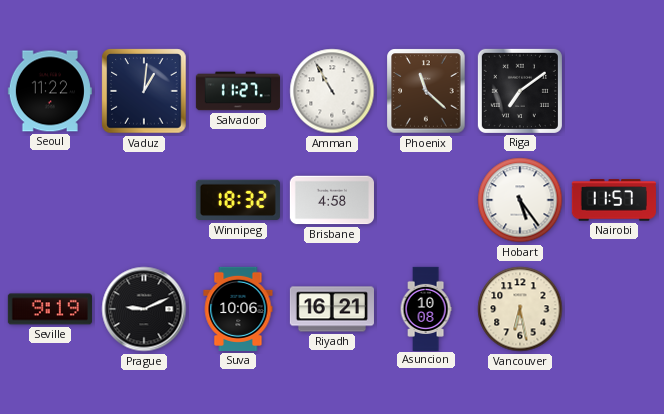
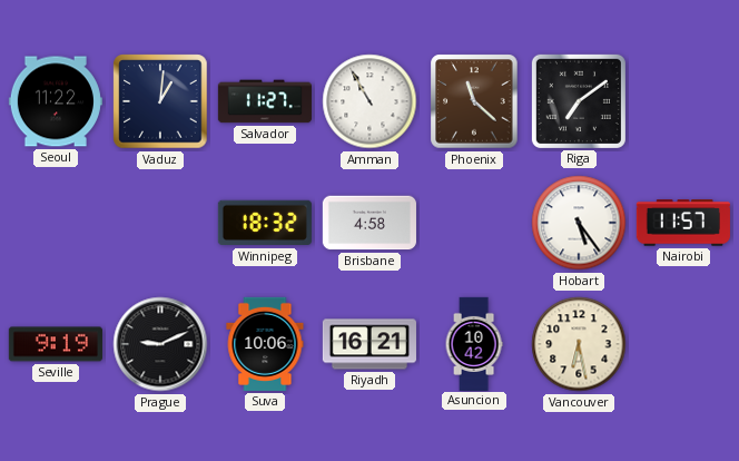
Asuncion: 10:08 -> 10:42
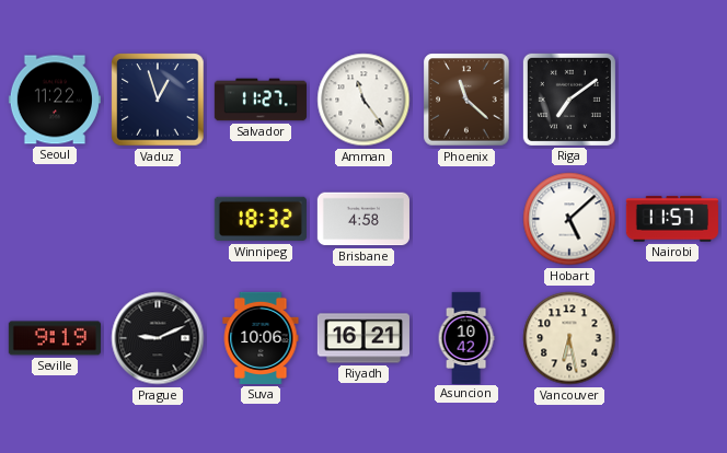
Vaduz: 1:01 -> 12:57
Amman: 10:55 -> 11:24
Hobart: 5:24 -> 5:08
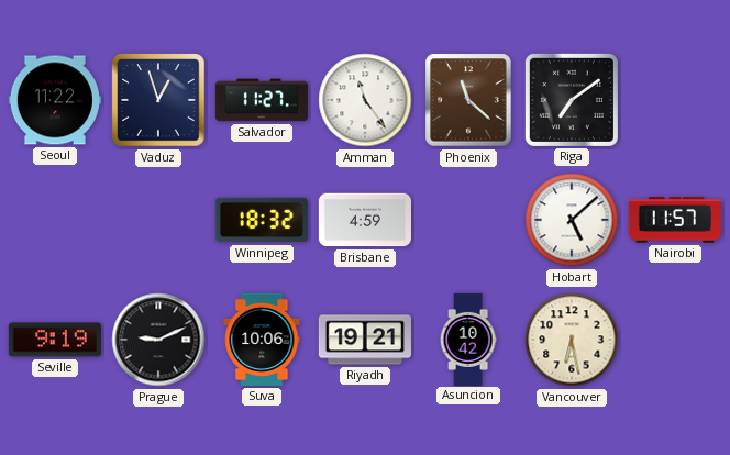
Brisbane: 4:58 -> 4:59
Riyadh: 16:21 -> 19:21
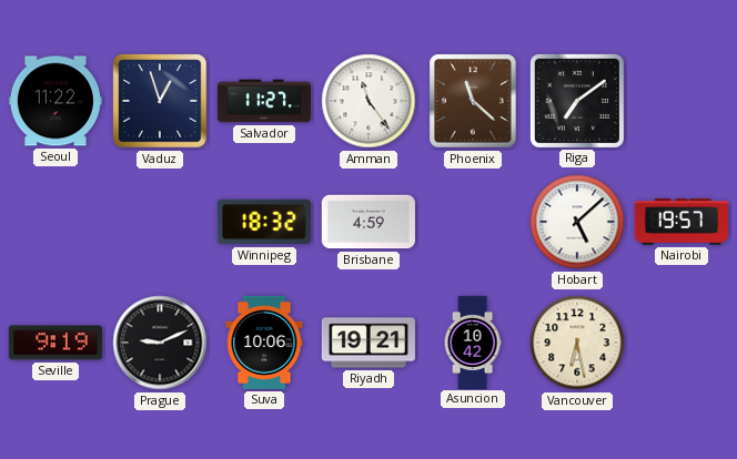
Nairobi: 11:57 -> 19:57
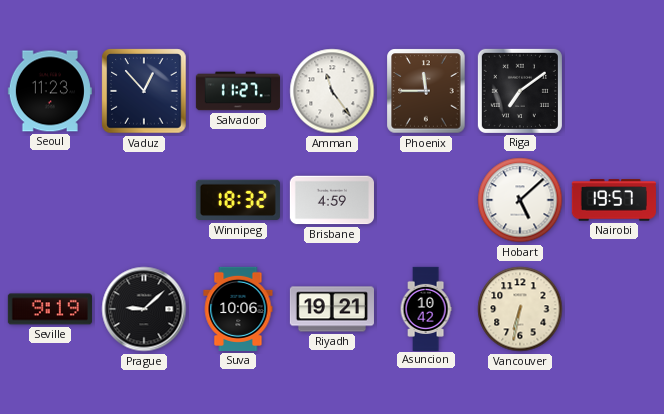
Seoul: 11:22 -> 11:23
Vaduz: 12:57 -> 12:53
Phoenix: 11:22 -> 11:45
Prague: 9:11 -> 9:08
Vancouver: 6:28 -> 6:32
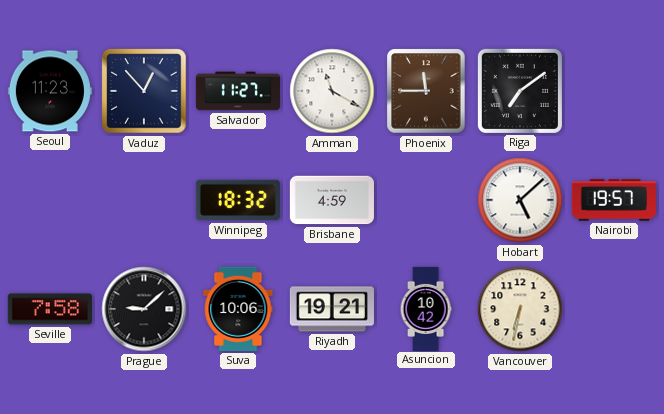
Amman: 11:24 -> 11:20
Seville: 9:19 -> 7:58
